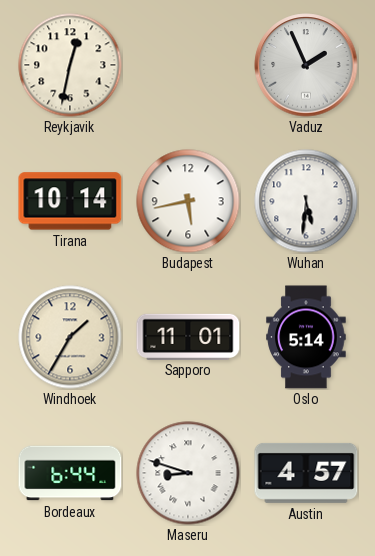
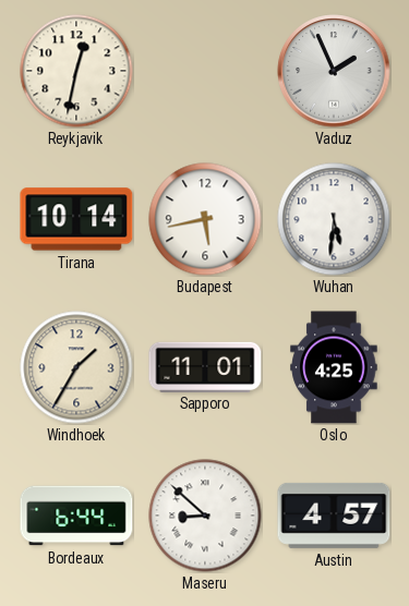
Oslo: 5:14 -> 4:25
Maseru: 8:48 -> 8:52
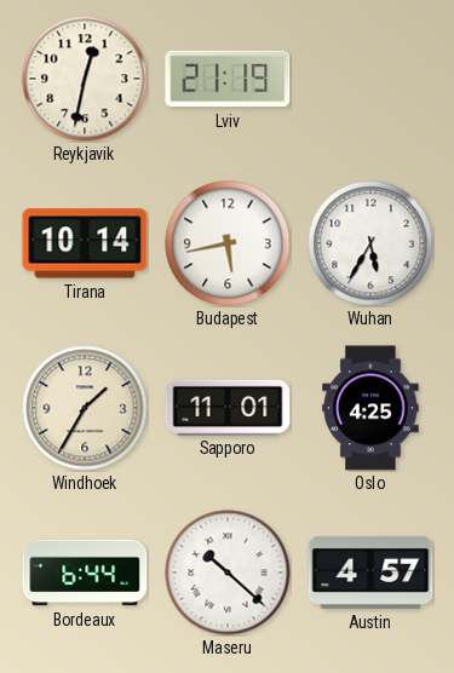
Lviv: none -> 21:19
Vaduz: 1:56 -> none
Wuhan: 5:31 -> 5:35
Maseru: 8:52 -> 10:22
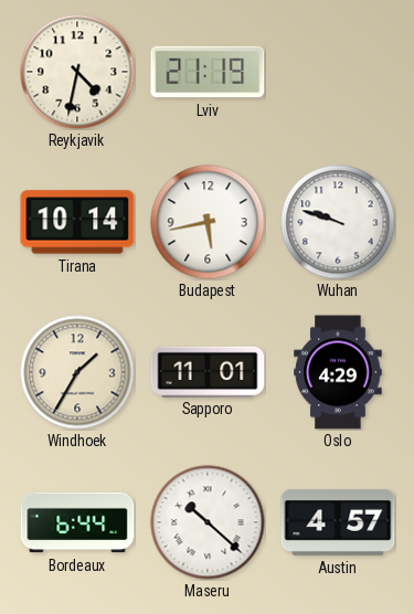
Reykjavik: 12:32 -> 4:32
Wuhan: 5:35 -> 9:48
Oslo: 4:25 -> 4:29
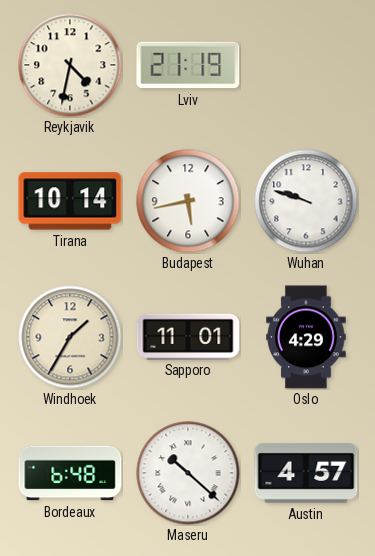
Bordeaux: 6:44 -> 6:48
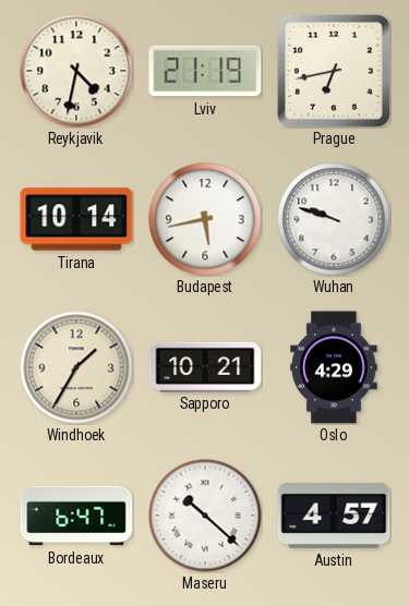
Prague: none -> 6:43
Sapporo: 11:01 -> 10:21
Bordeaux: 6:48 -> 6:47
